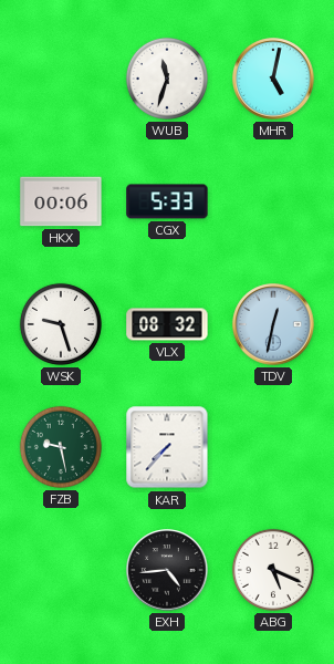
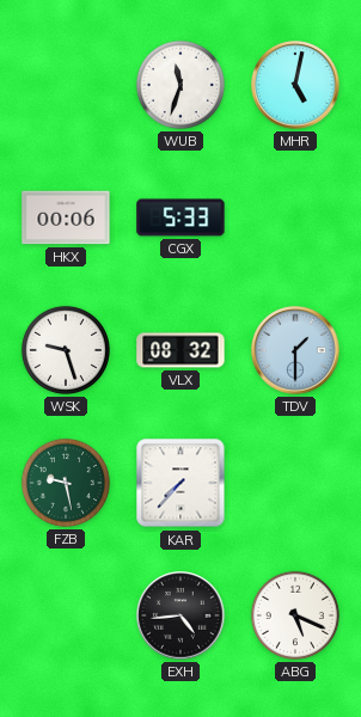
TDV: 12:32 -> 1:30
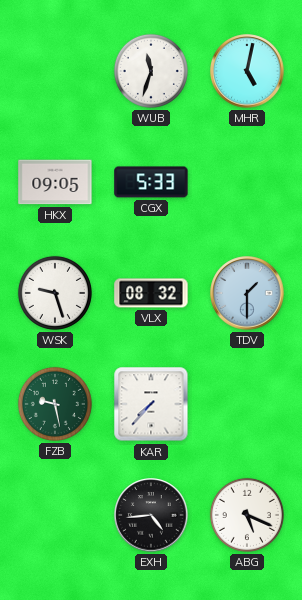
HKX: 00:06 -> 09:05
